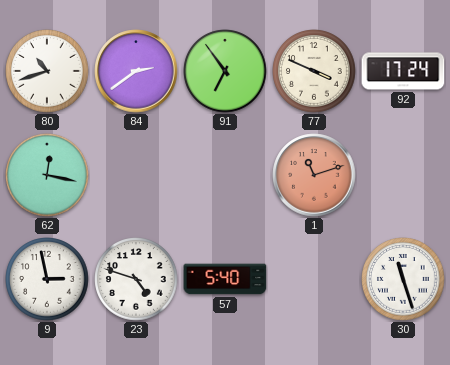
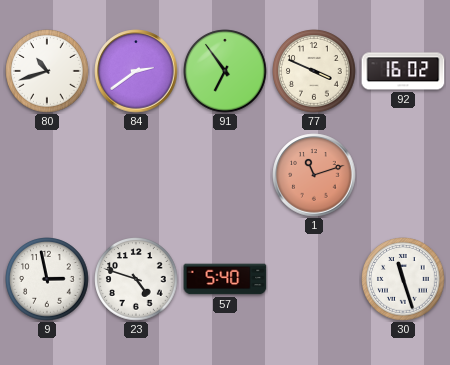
92: 17:24 -> 16:02
62: 12:17 -> none
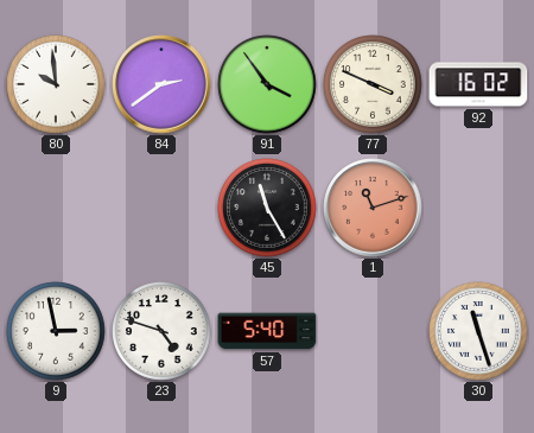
80: 10:42 -> 9:59
91: 6:54 -> 3:54
45: none -> 11:25
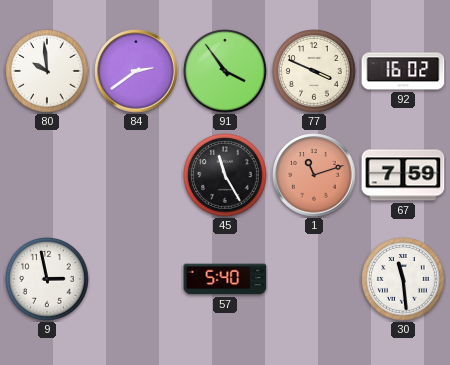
67: none -> 7:59
23: 4:48 -> none
30: 11:27 -> 11:29
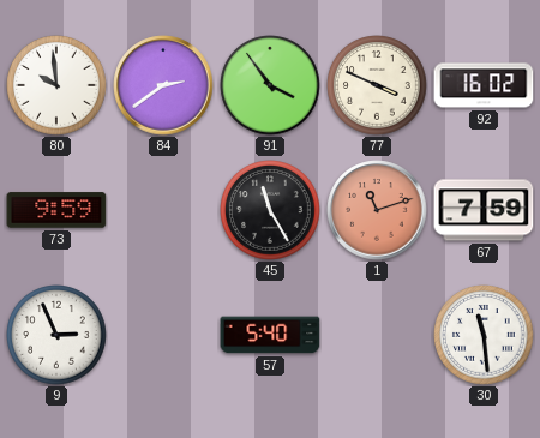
73: none -> 9:59
9: 2:58 -> 2:56
